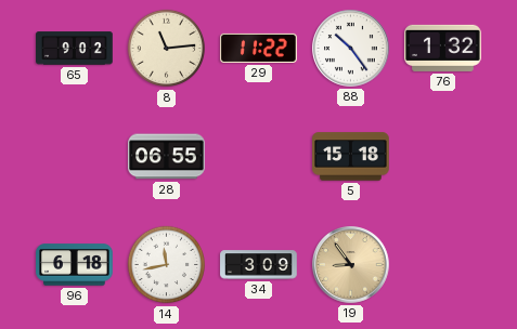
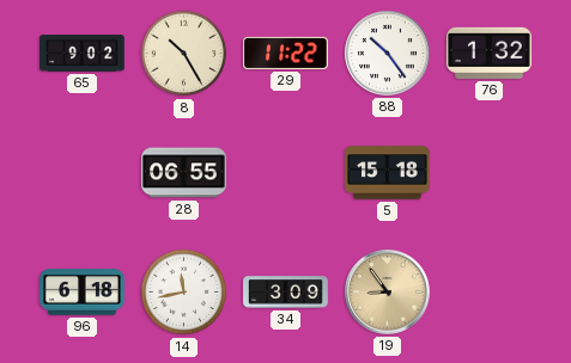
8: 11:14 -> 10:25
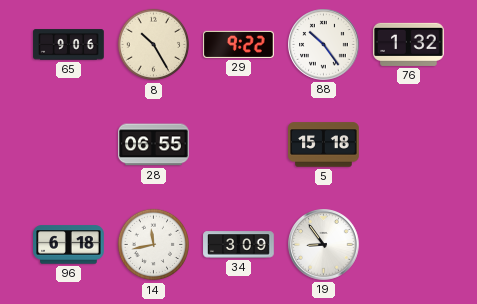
65: 9:02 -> 9:06
29: 11:22 -> 9:22
19 dial: champagne -> white
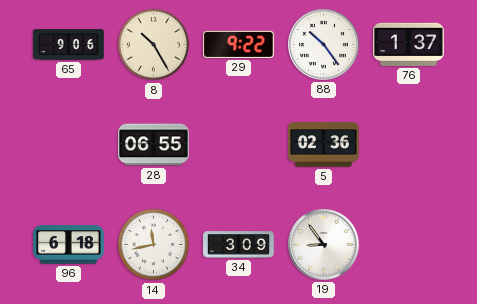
76: 1:32 -> 1:37
5: 15:18 -> 02:36
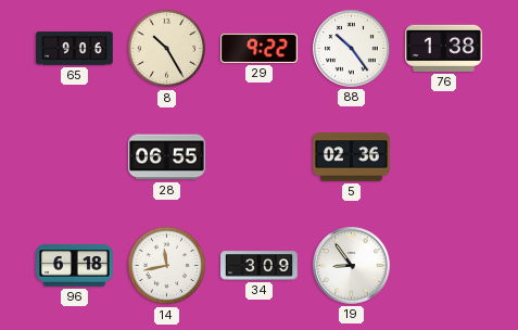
76: 1:37 -> 1:38
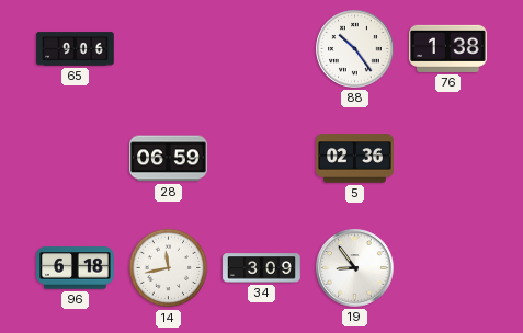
8: 10:25 -> none
29: 9:22 -> none
28: 06:55 -> 06:59
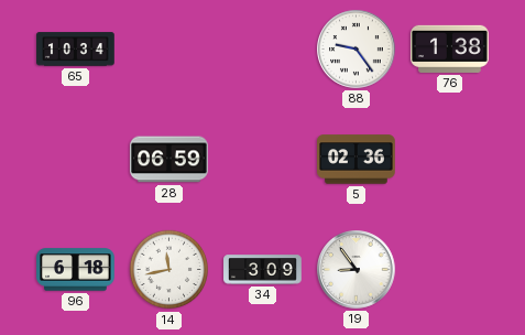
65: 9:06 -> 10:34
88: 10:24 -> 9:24
